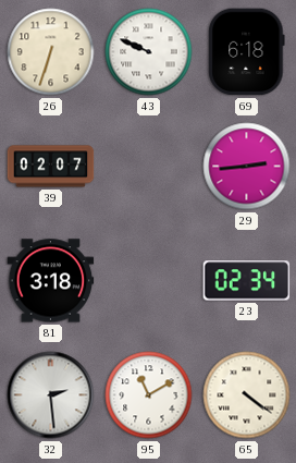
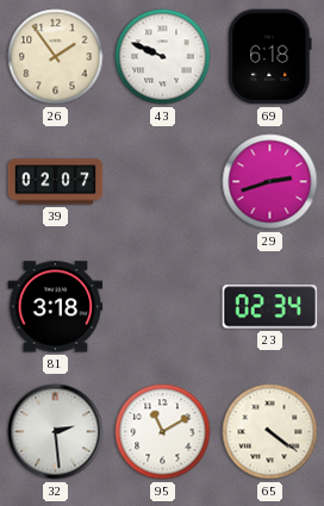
26: 6:33 -> 1:54
29: 2:44 -> 2:42
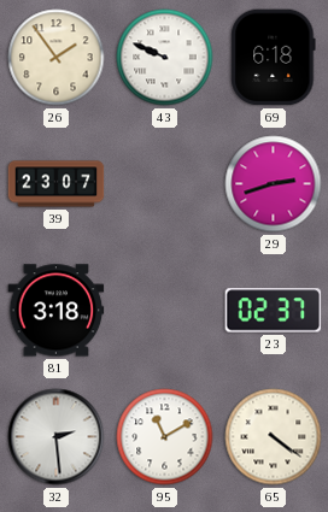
39: 02:07 -> 23:07
23: 02:34 -> 02:37
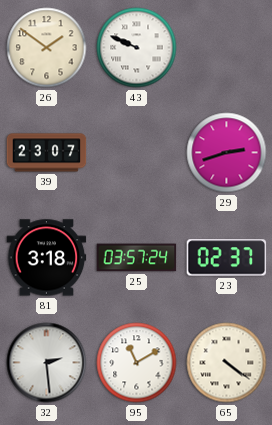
26: 1:54 -> 1:51
69: 6:18 -> none
25: none -> 03:57
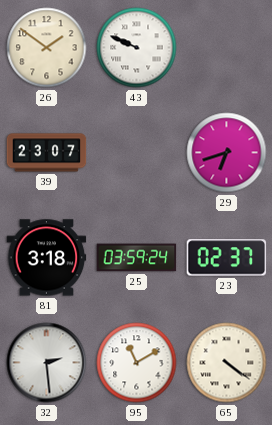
29: 2:42 -> 6:42
25: 03:57 -> 03:59
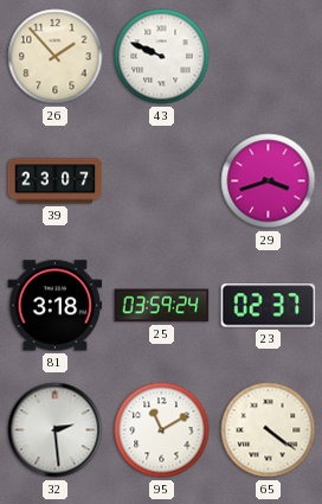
26: 1:51 -> 1:53
29: 6:42 -> 3:42
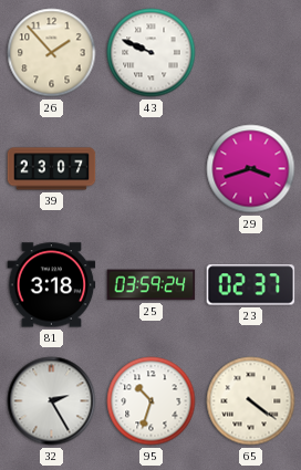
32: 2:29 -> 2:25
95: 11:10 -> 10:33
